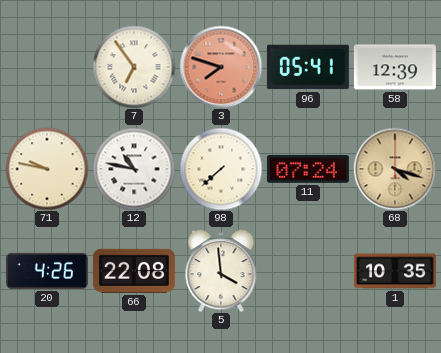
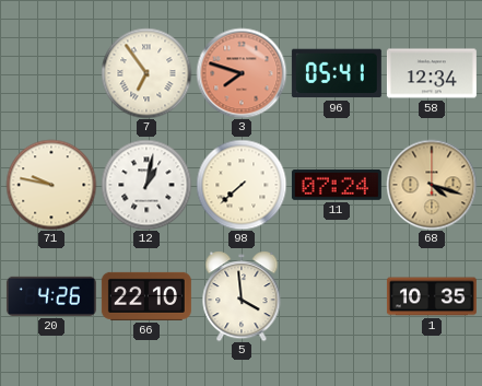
58: 12:39 -> 12:34
12: 10:47 -> 1:02
66: 22:08 -> 22:10
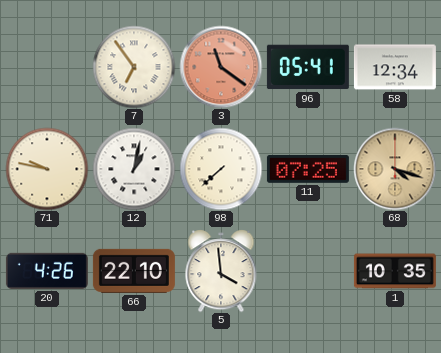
3: 7:48 -> 11:21
11: 07:24 -> 07:25
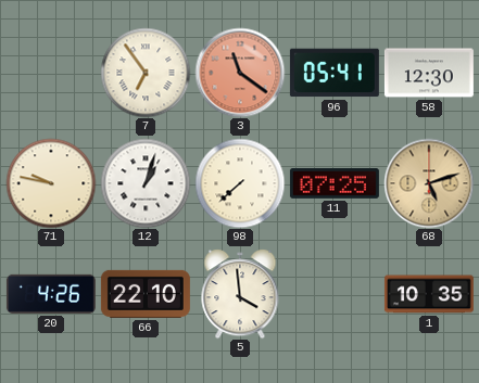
58: 12:34 -> 12:30
12: 1:02 -> 1:03
68: 4:18 -> 5:12
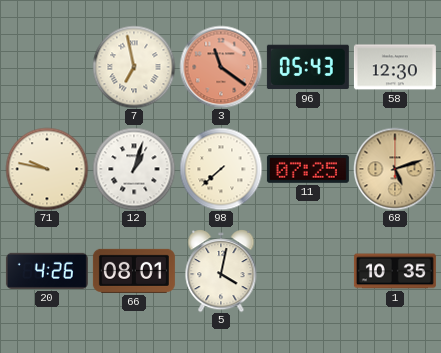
7: 6:54 -> 6:58
96: 05:41 -> 05:43
66: 22:10 -> 08:01
5: 3:59 -> 4:02
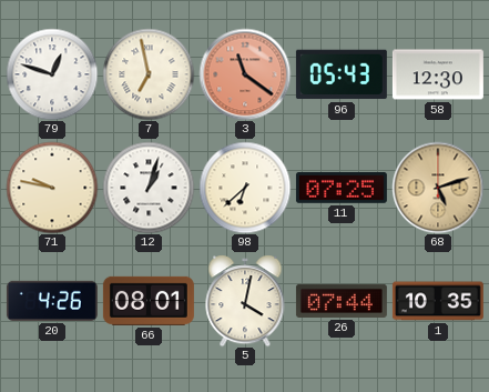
79: none -> 12:48
98: 7:38 -> 6:38
26: none -> 07:44
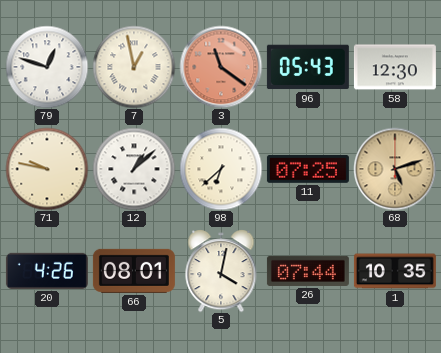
7: 6:58 -> 12:58
12: 1:03 -> 1:08
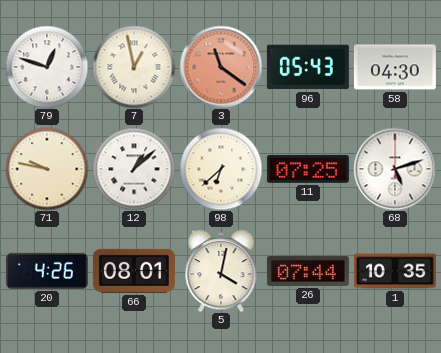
58: 12:30 -> 04:30
68 dial: champagne -> white
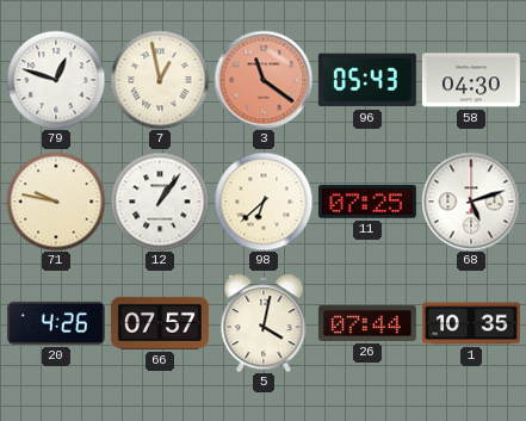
12: 1:08 -> 1:06
66: 08:01 -> 07:57
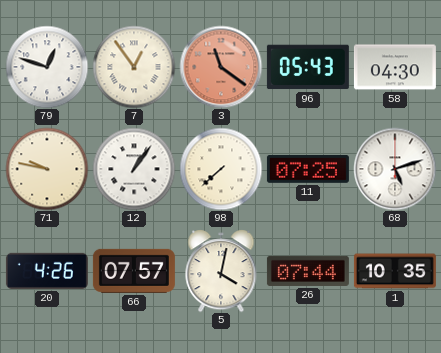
7: 12:58 -> 12:54
98: 6:38 -> 7:38
